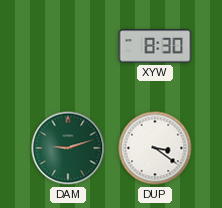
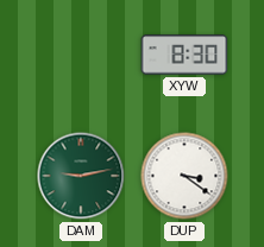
DAM: 9:12 -> 9:13
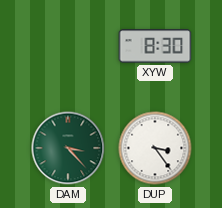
DAM: 9:13 -> 3:23
DUP: 3:21 -> 3:24
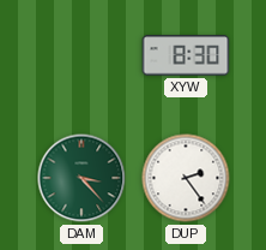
DUP: 3:24 -> 2:24
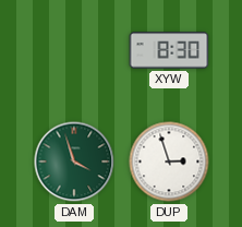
DAM: 3:23 -> 3:57
DUP: 2:24 -> 2:57
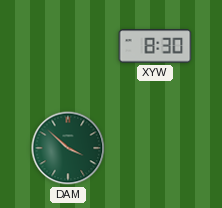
DAM: 3:57 -> 3:52
DUP: 2:57 -> none
